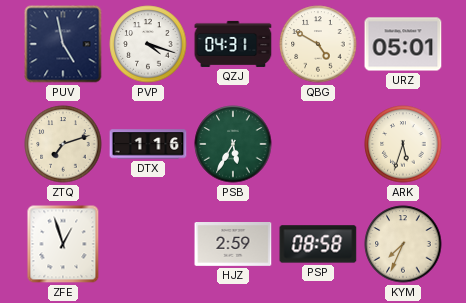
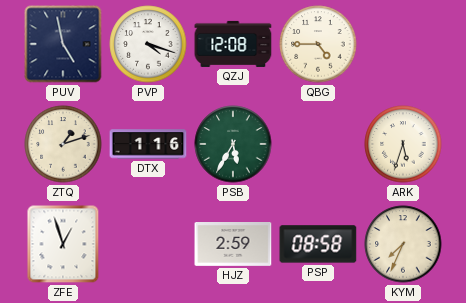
QZJ: 04:31 -> 12:08
QBG: 4:50 -> 4:45
URZ: 05:01 -> none
ZTQ: 7:12 -> 1:12
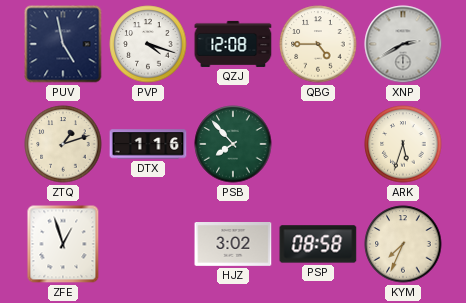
XNP: none -> 2:40
PSB: 5:35 -> 7:53
HJZ: 2:59 -> 3:02
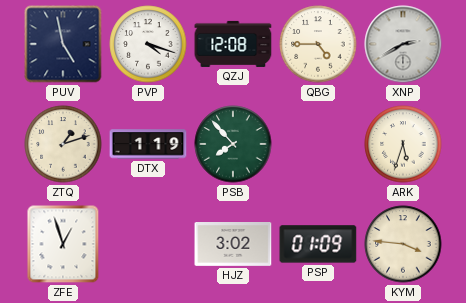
DTX: 1:16 -> 1:19
PSP: 08:58 -> 01:09
KYM: 7:34 -> 3:46
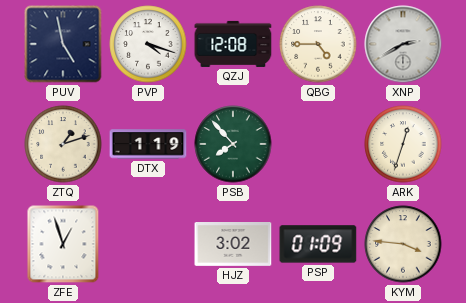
ARK: 5:33 -> 12:33
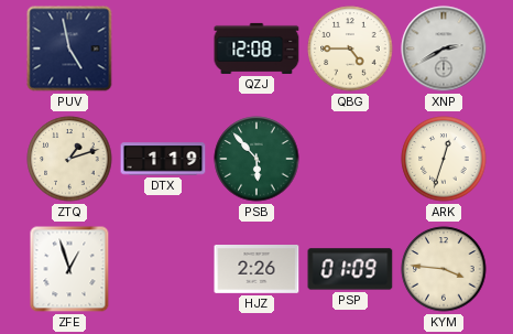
PVP: 4:18 -> none
PSB: 7:53 -> 5:53
HJZ: 3:02 -> 2:26
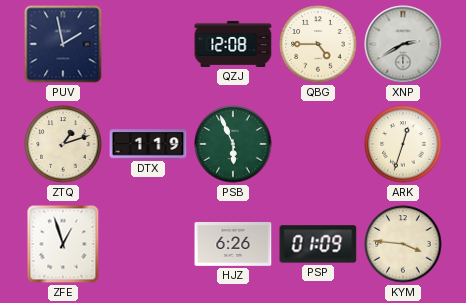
PUV: 4:58 -> 1:58
PSB: 5:53 -> 5:56
HJZ: 2:26 -> 6:26
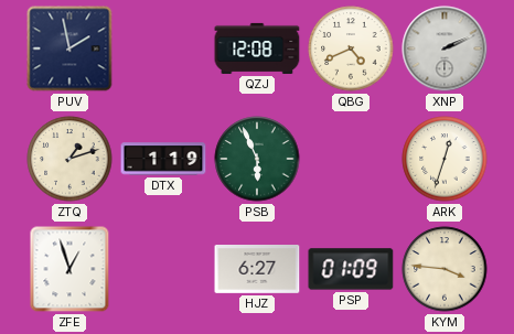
QBG: 4:45 -> 4:41
XNP: 2:40 -> 2:11
HJZ: 6:26 -> 6:27
